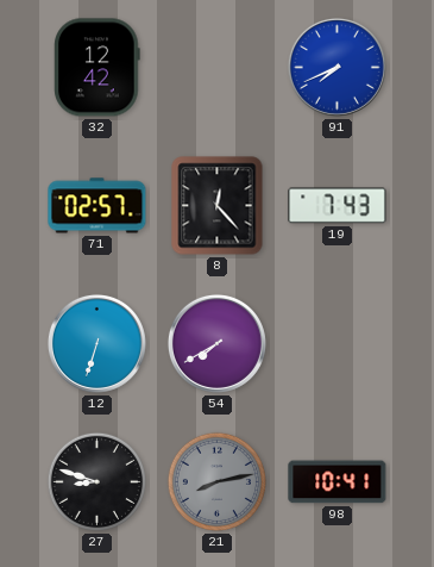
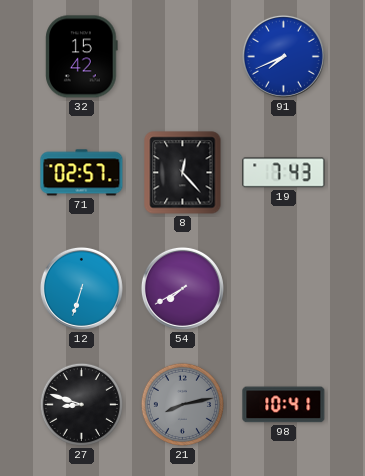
32: 12:42 -> 15:42
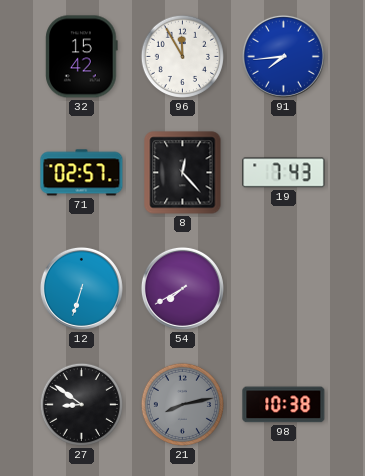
96: none -> 11:55
91: 7:41 -> 7:44
27: 8:48 -> 8:51
98: 10:41 -> 10:38
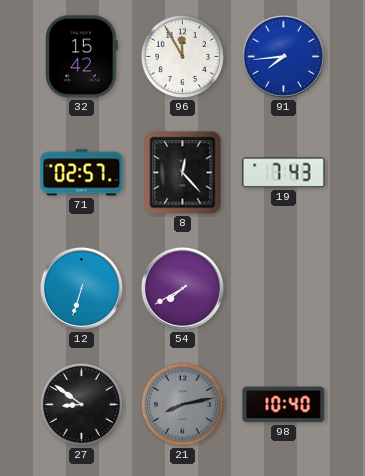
98: 10:38 -> 10:40
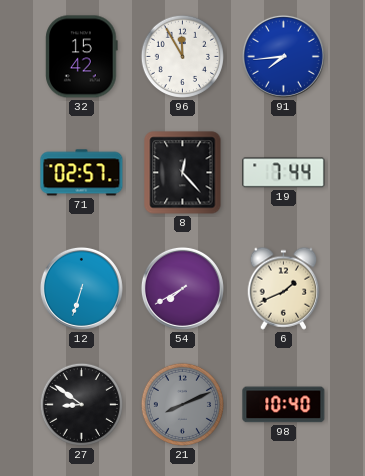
19: 7:43 -> 7:44
6: none -> 1:41
21: 8:13 -> 8:11
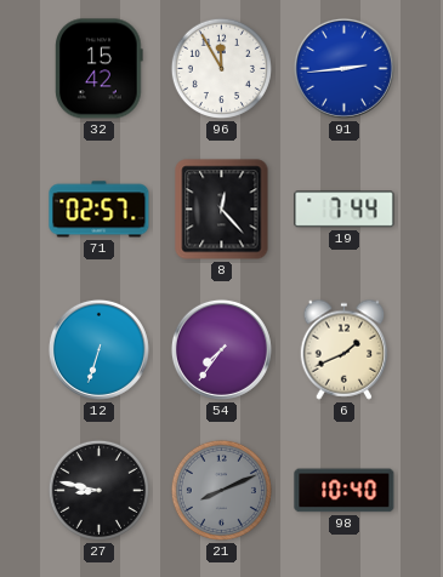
91: 7:44 -> 2:44
54: 7:40 -> 7:36
27: 8:51 -> 8:47
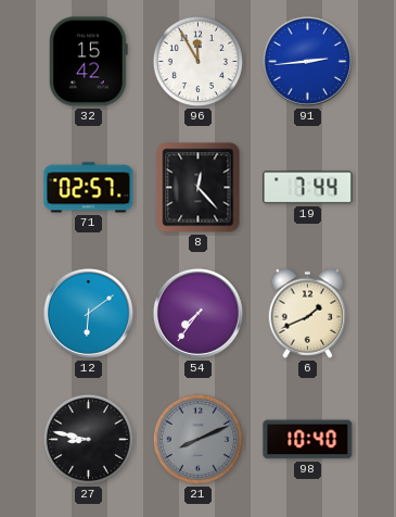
12: 6:33 -> 6:09
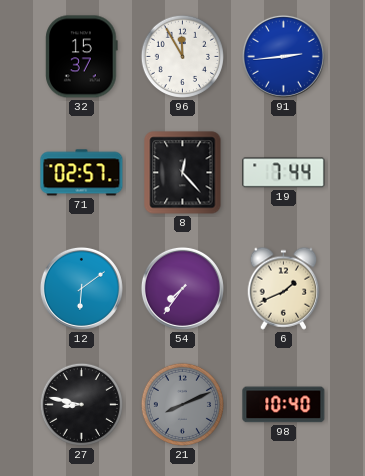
32: 15:42 -> 15:37
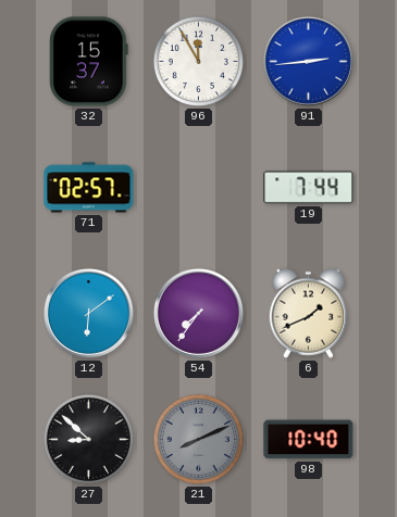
8: 12:23 -> none
27: 8:47 -> 8:52
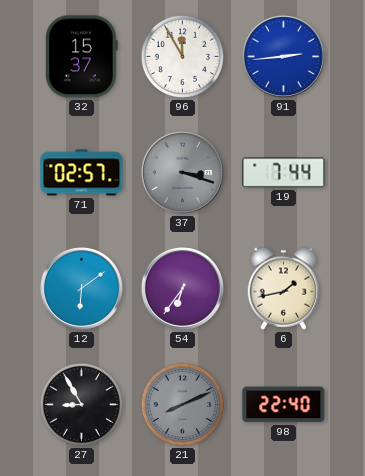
37: none -> 3:18
54: 7:36 -> 6:36
6: 1:41 -> 1:43
27: 8:52 -> 8:55
98: 10:40 -> 22:40
